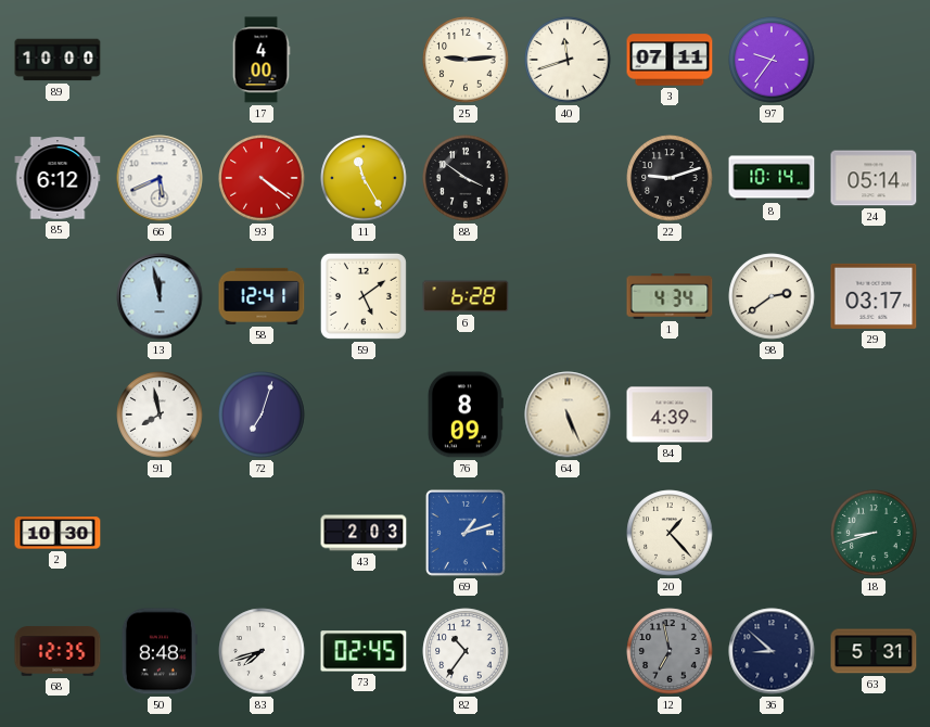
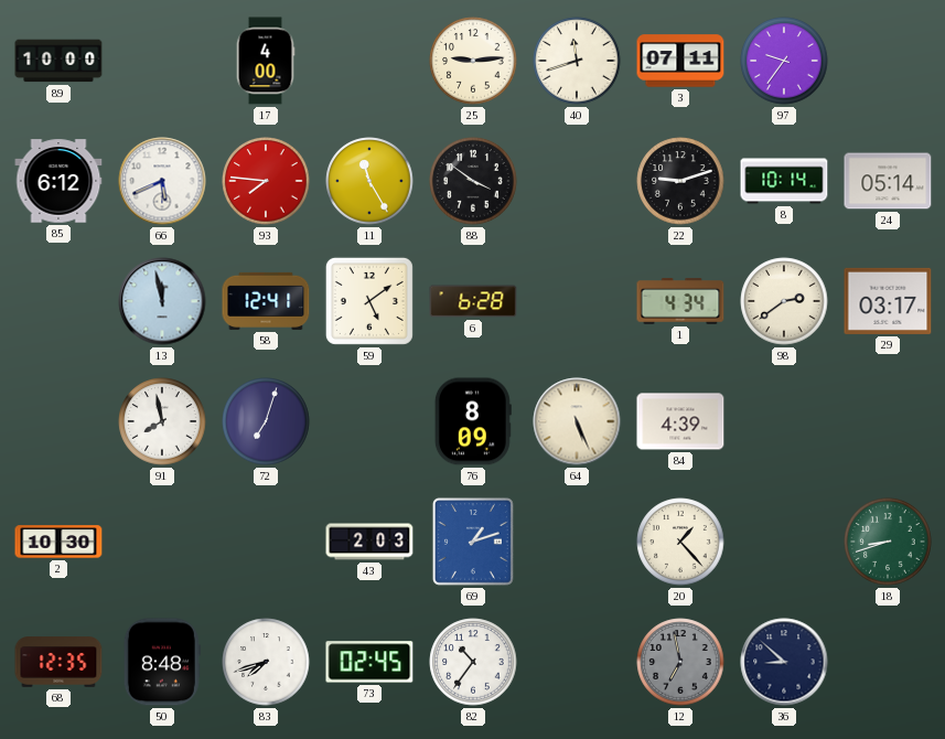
93: 4:21 -> 7:46
63: 5:31 -> none
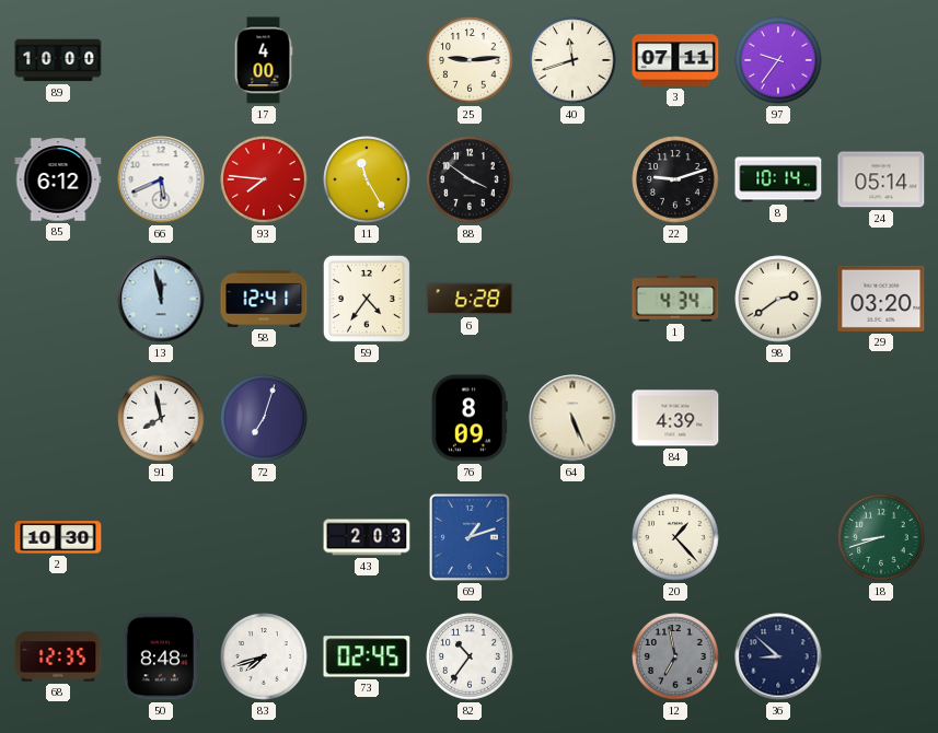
59: 5:09 -> 4:36
29: 03:17 -> 03:20
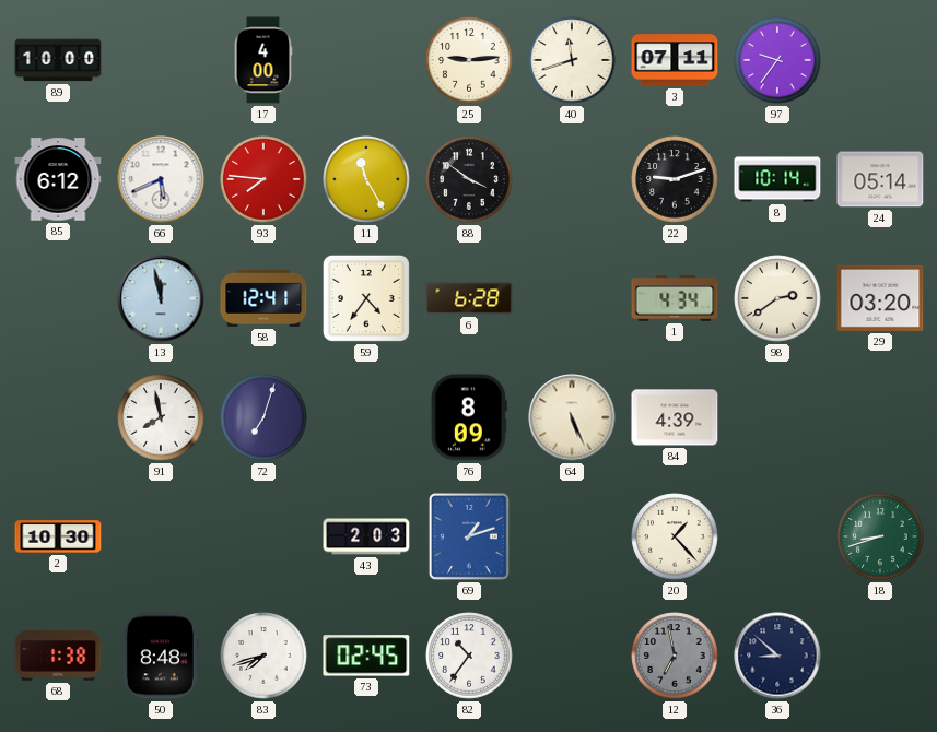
68: 12:35 -> 1:38
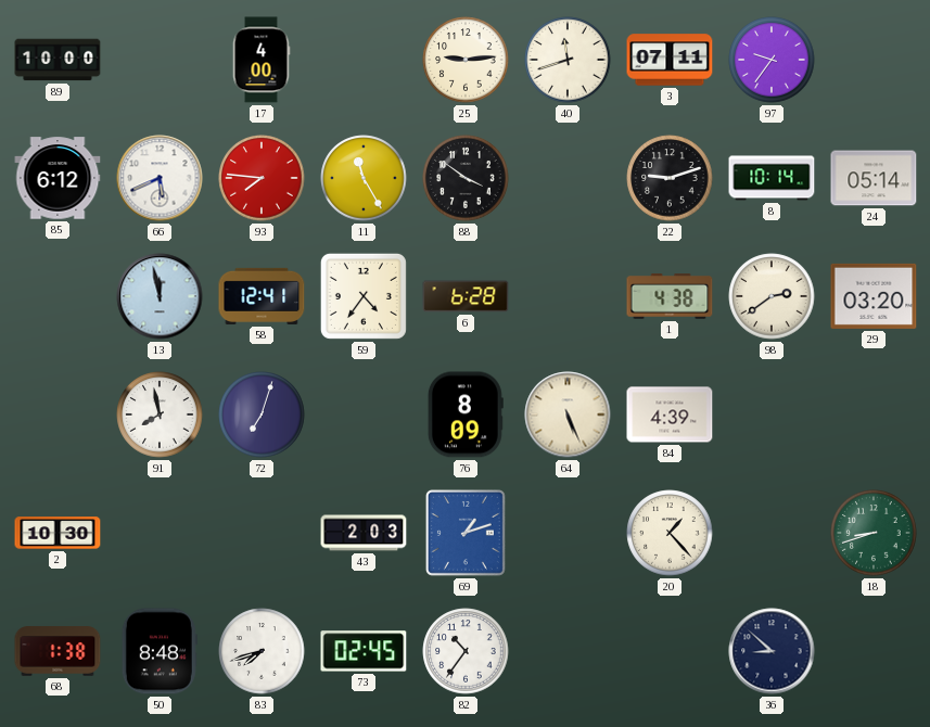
1: 4:34 -> 4:38
12: 6:58 -> none
